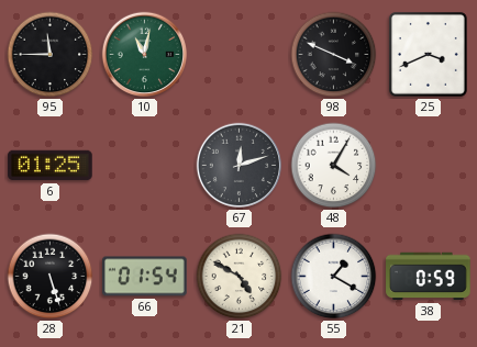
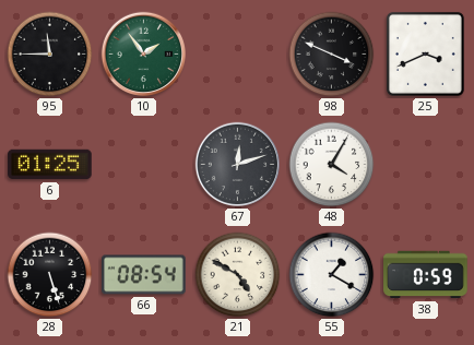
10: 11:02 -> 1:54
66: 01:54 -> 08:54
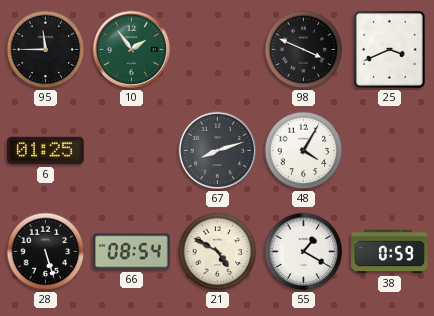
67: 12:12 -> 8:12
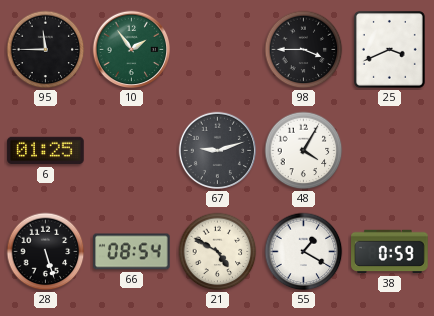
98: 3:49 -> 3:45
67: 8:12 -> 9:12
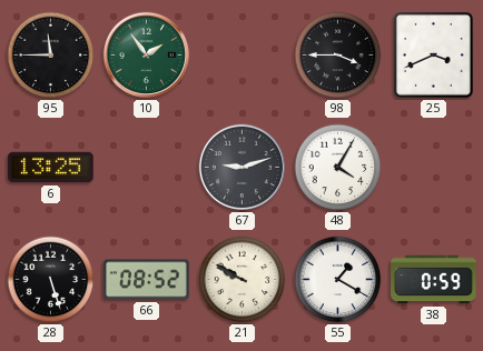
6: 01:25 -> 13:25
66: 08:54 -> 08:52
21: 4:50 -> 9:50
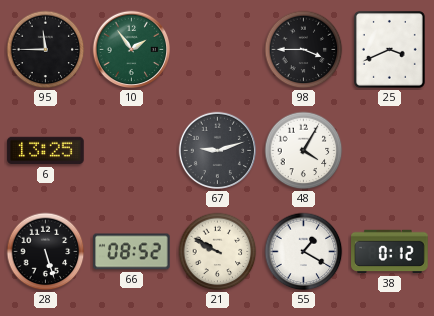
38: 0:59 -> 0:12
